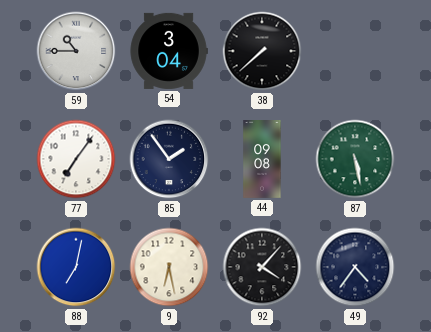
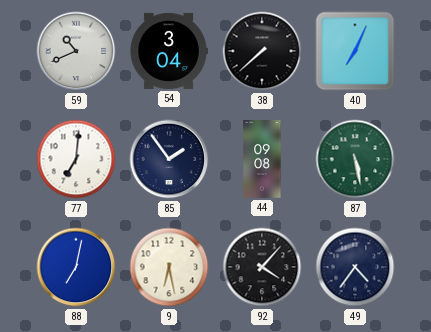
59: 10:45 -> 10:41
40: none -> 7:04
77: 7:06 -> 7:01
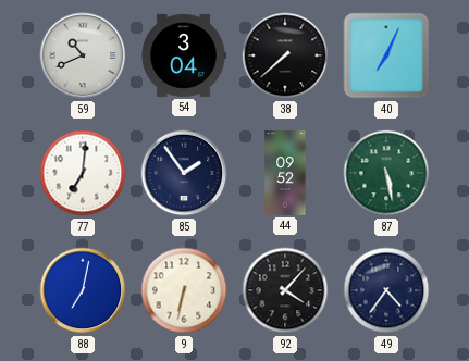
44: 09:08 -> 09:52
9: 6:28 -> 6:32
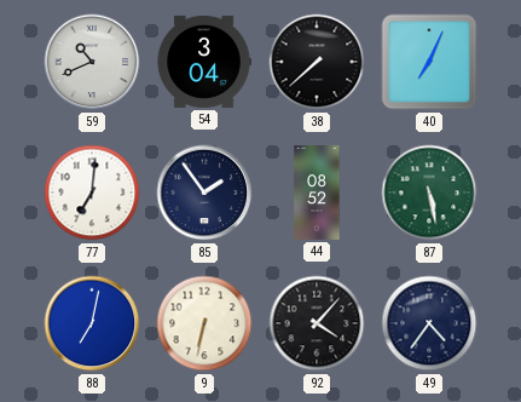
44: 09:52 -> 08:52
